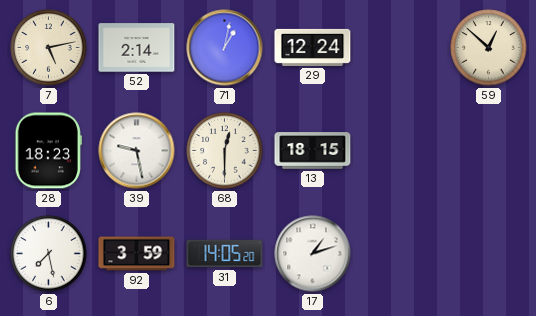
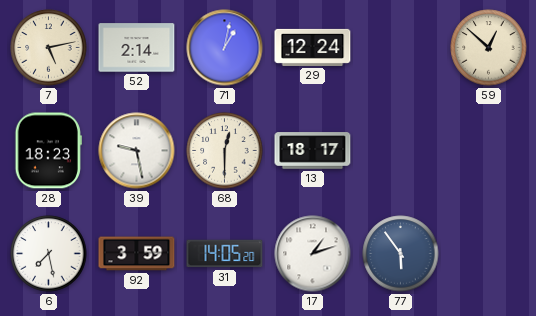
13: 18:15 -> 18:17
77: none -> 5:54
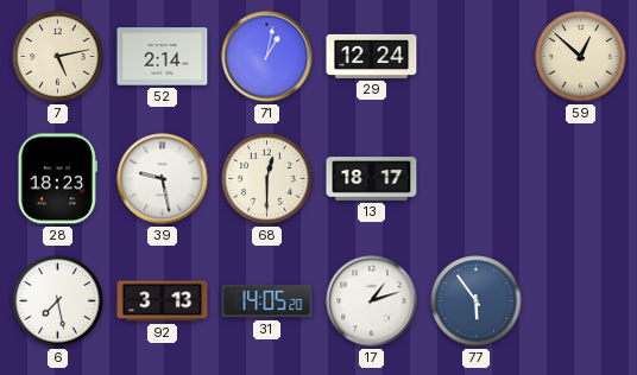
92: 3:59 -> 3:13
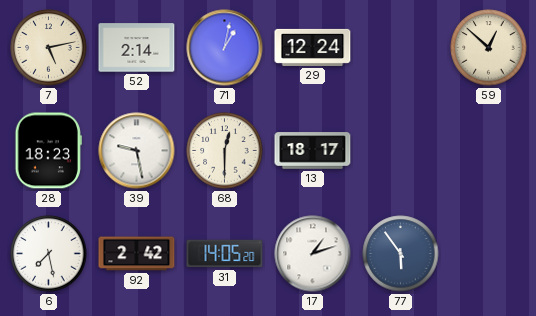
92: 3:13 -> 2:42
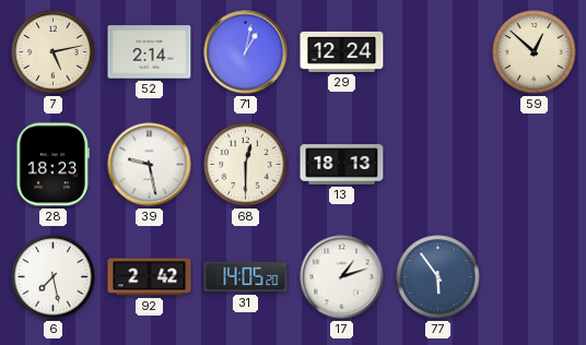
13: 18:17 -> 18:13
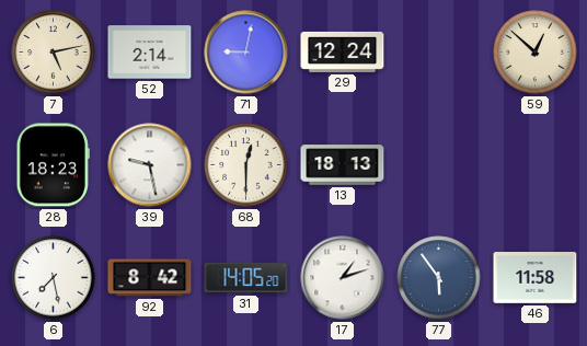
71: 1:02 -> 9:02
92: 2:42 -> 8:42
46: none -> 11:58
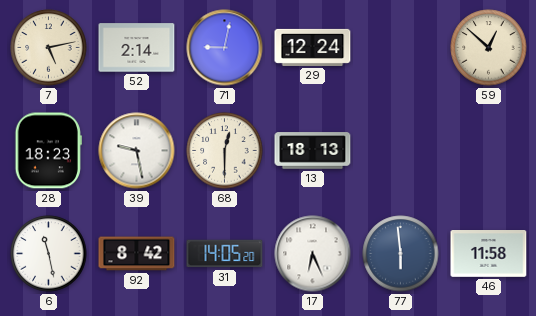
6: 7:28 -> 11:28
17: 1:12 -> 6:26
77: 5:54 -> 5:59
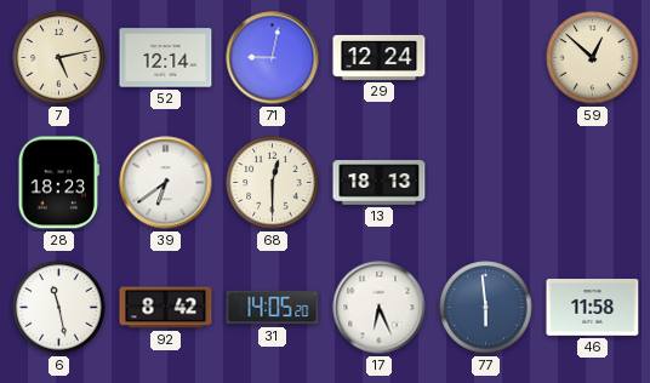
52: 2:14 -> 12:14
39: 9:28 -> 6:39
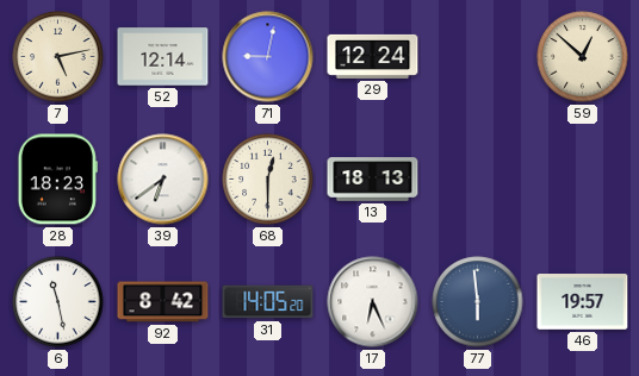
46: 11:58 -> 19:57
